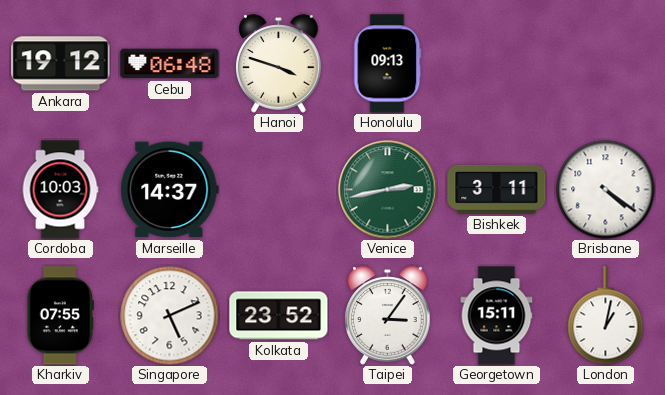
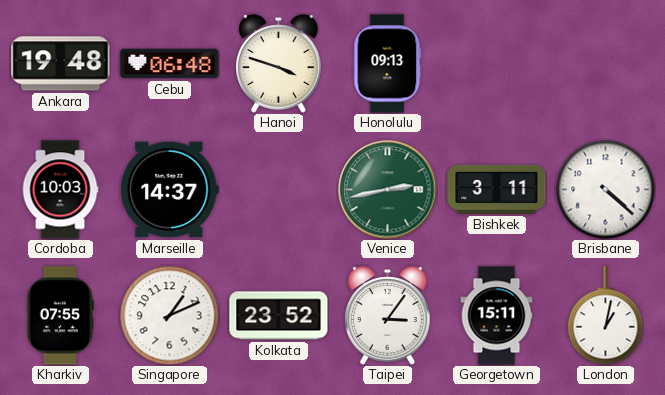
Ankara: 19:12 -> 19:48
Brisbane: 4:21 -> 4:22
Singapore: 5:11 -> 1:11
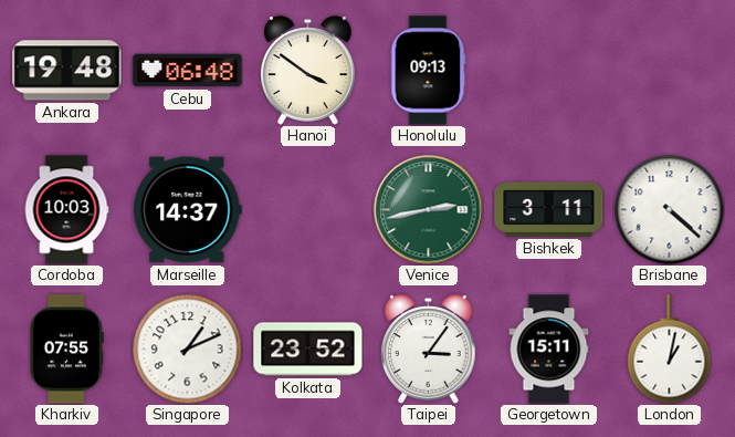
Hanoi: 3:48 -> 3:51
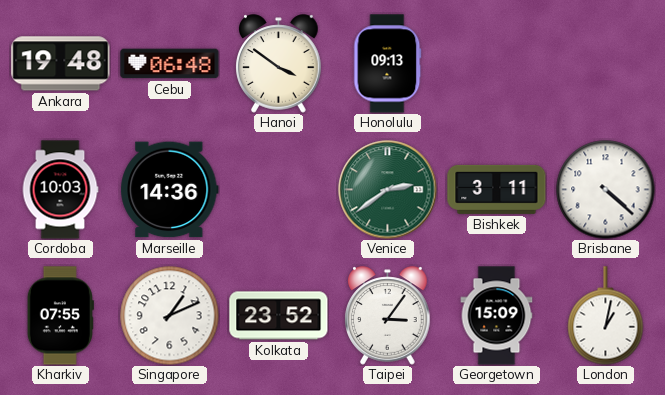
Marseille: 14:37 -> 14:36
Venice: 2:43 -> 2:39
Georgetown: 15:11 -> 15:09
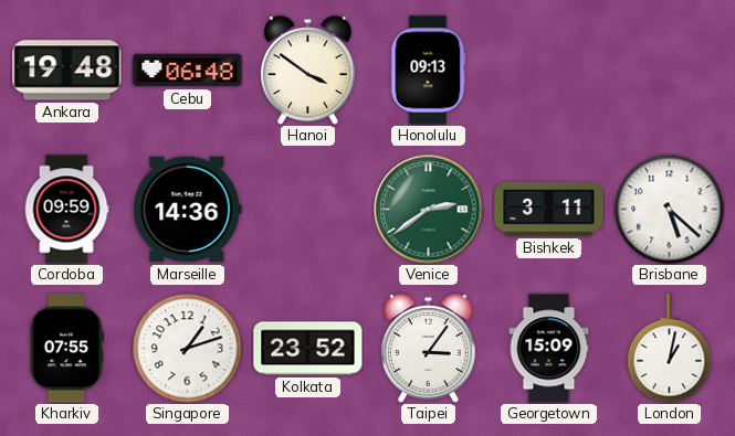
Cordoba: 10:03 -> 09:59
Brisbane: 4:22 -> 5:22
Singapore: 1:11 -> 1:12
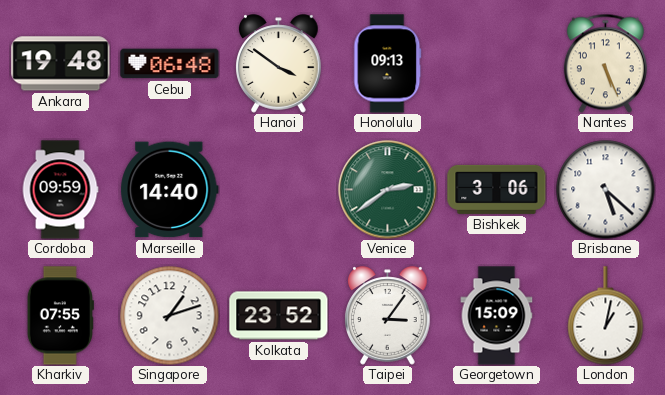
Nantes: none -> 5:26
Marseille: 14:36 -> 14:40
Bishkek: 3:11 -> 3:06
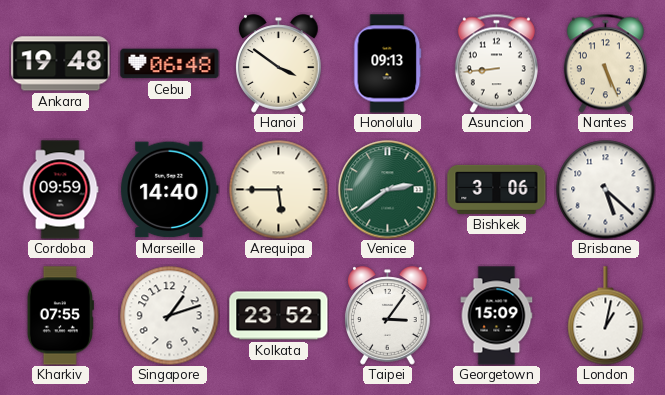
Asuncion: none -> 8:44
Arequipa: none -> 5:45
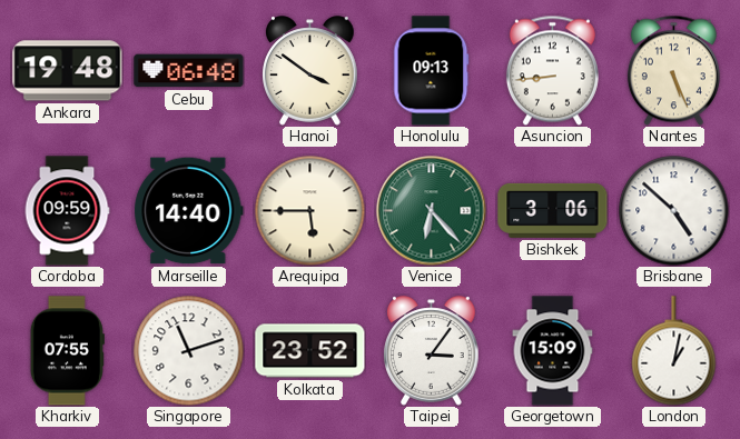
Venice: 2:39 -> 6:23
Brisbane: 5:22 -> 4:52
Singapore: 1:12 -> 11:12
